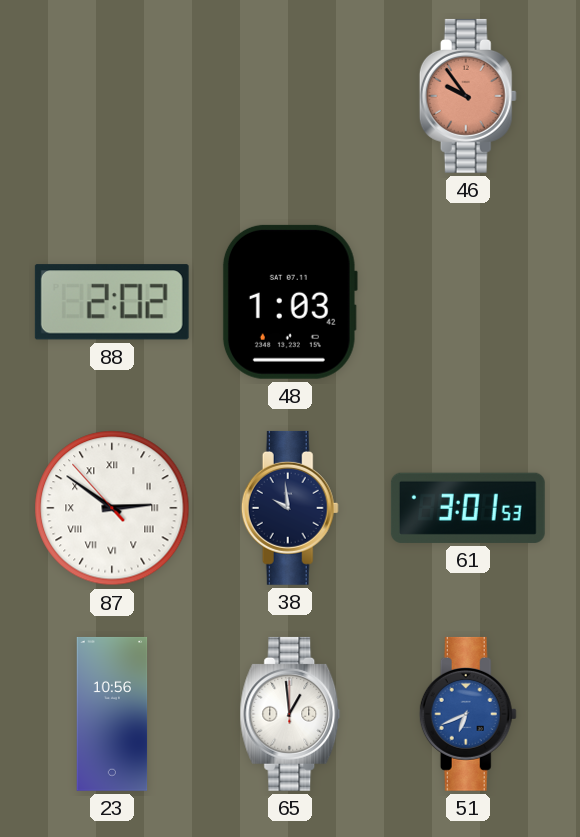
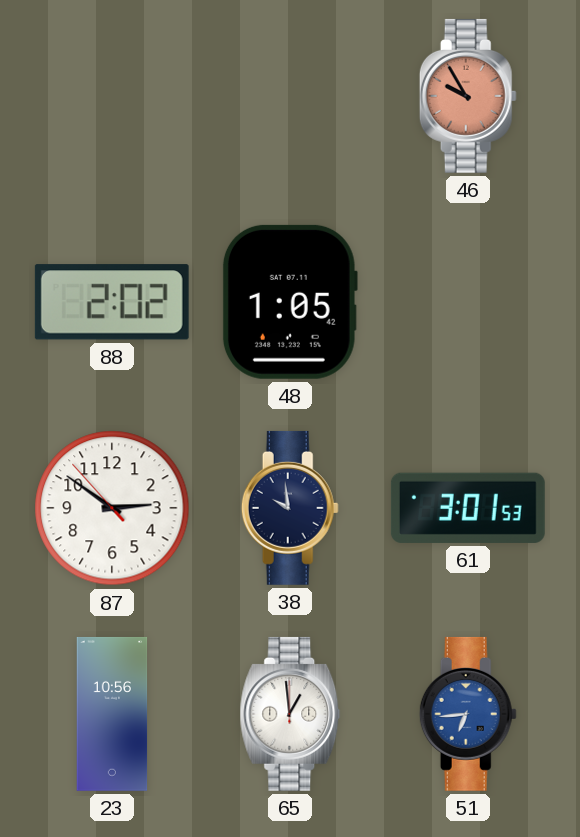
46: 9:54 -> 9:55
48: 1:03 -> 1:05
87 numerals: Roman -> Arabic
51: 6:41 -> 6:44
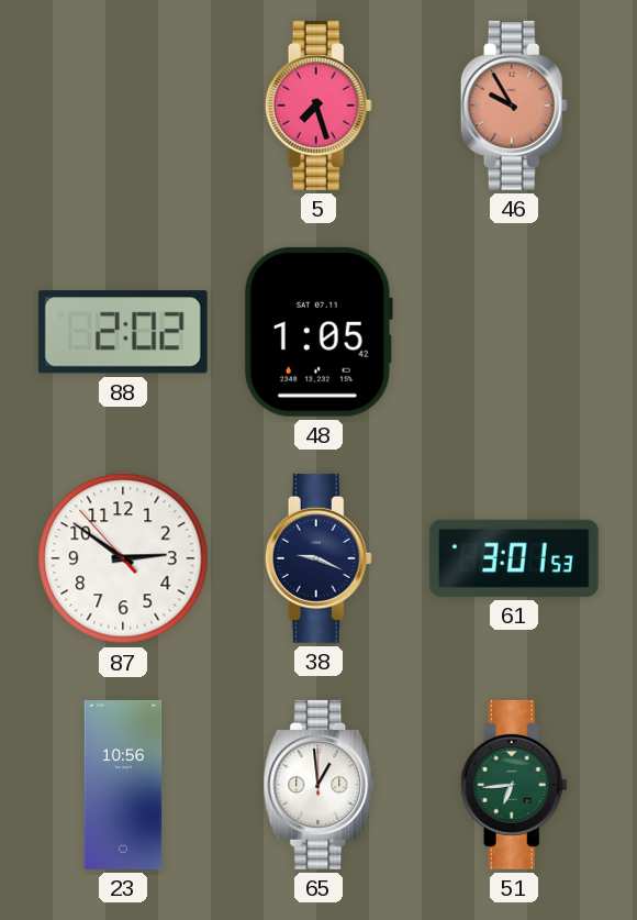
5: none -> 7:27
38: 9:59 -> 9:19
51 dial: blue -> green
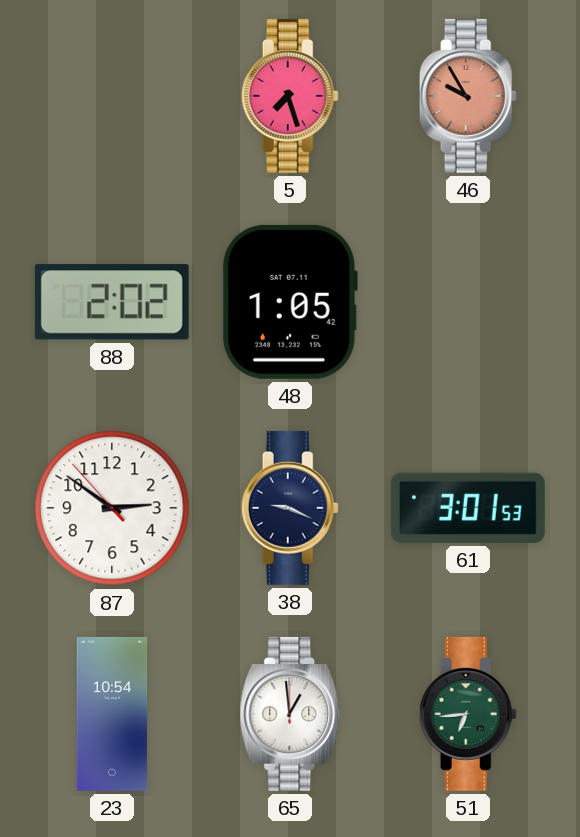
23: 10:56 -> 10:54
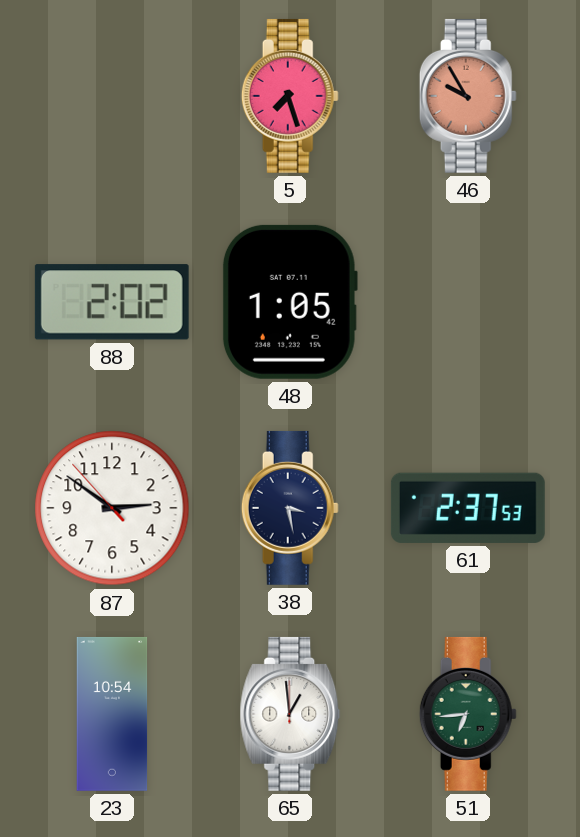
38: 9:19 -> 3:28
61: 3:01 -> 2:37
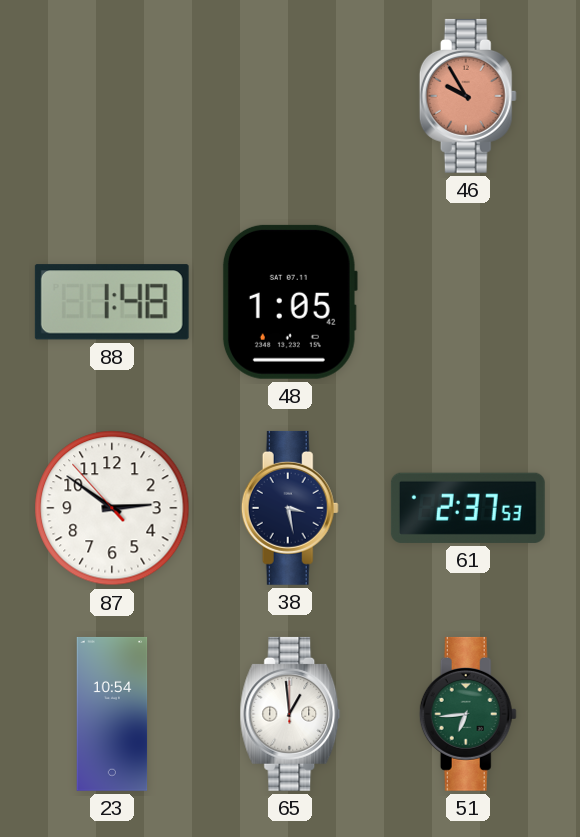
5: 7:27 -> none
88: 2:02 -> 1:48
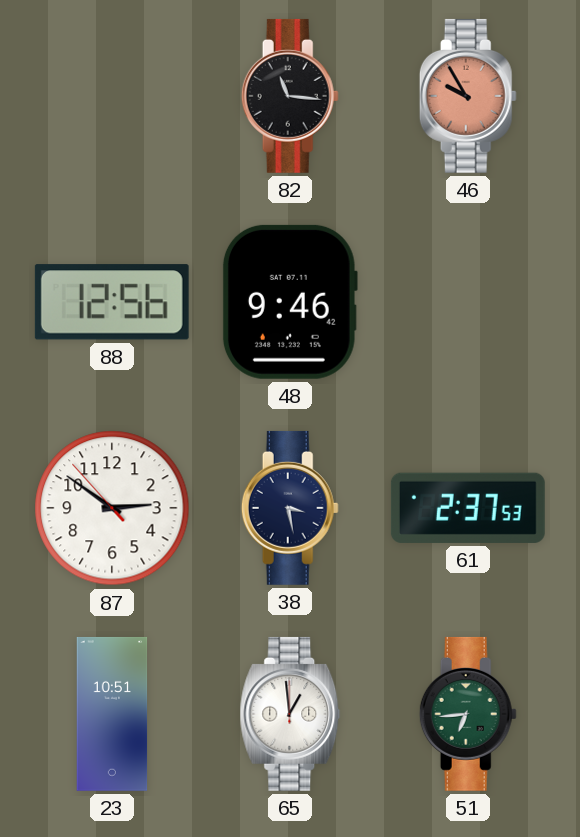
82: none -> 11:16
88: 1:48 -> 12:56
48: 1:05 -> 9:46
23: 10:54 -> 10:51
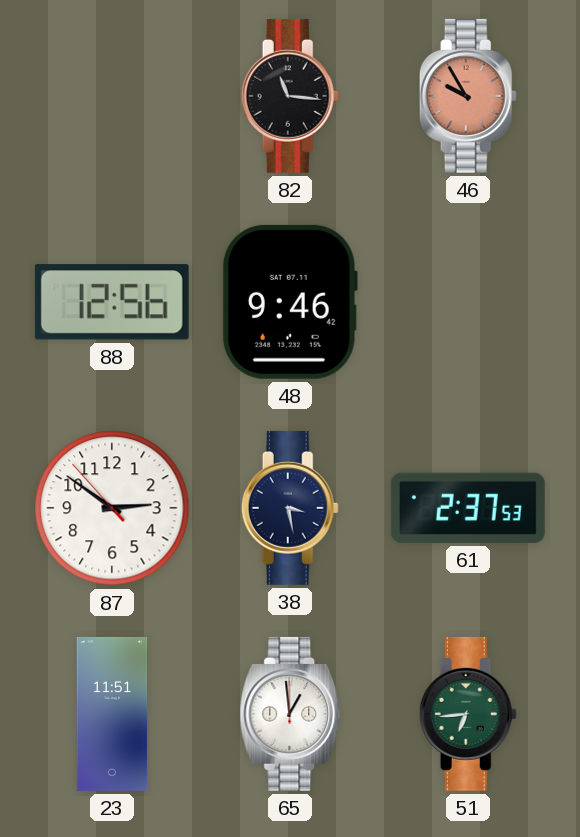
23: 10:51 -> 11:51
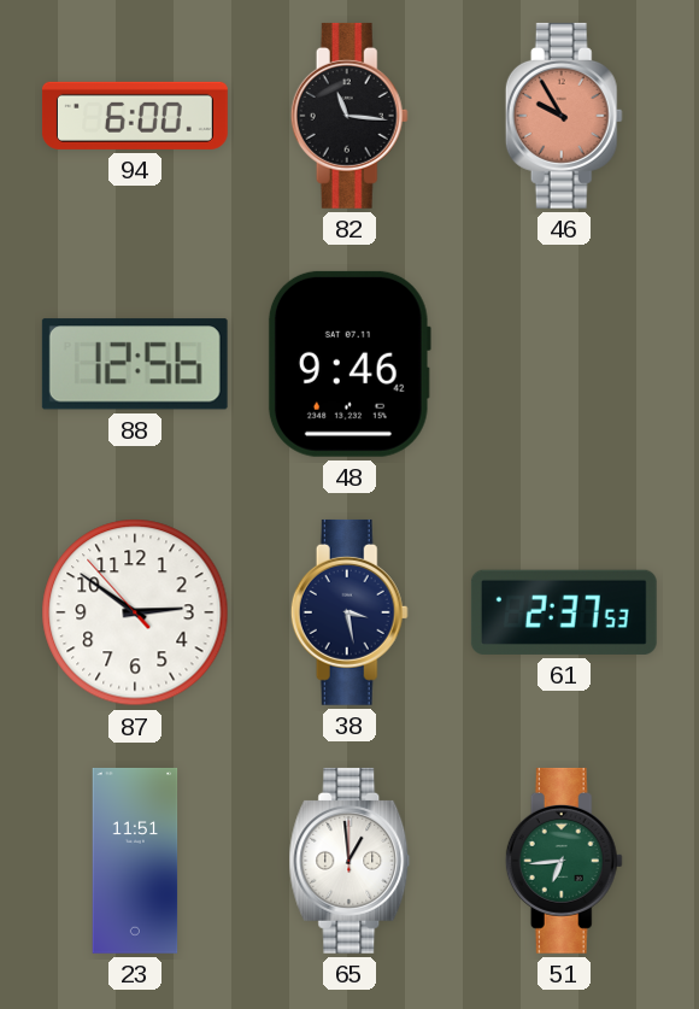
94: none -> 6:00
